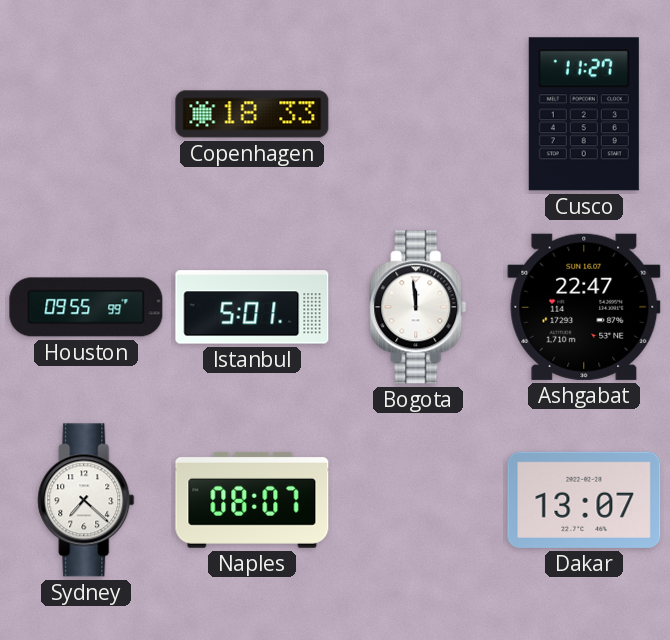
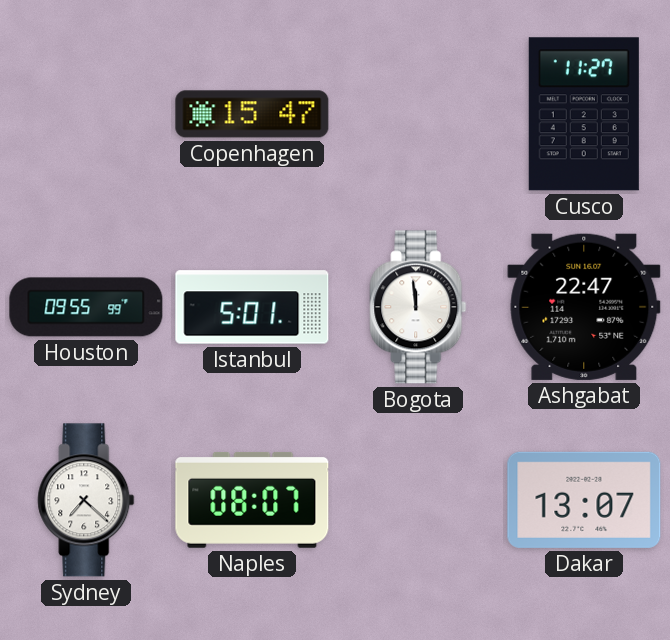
Copenhagen: 18:33 -> 15:47
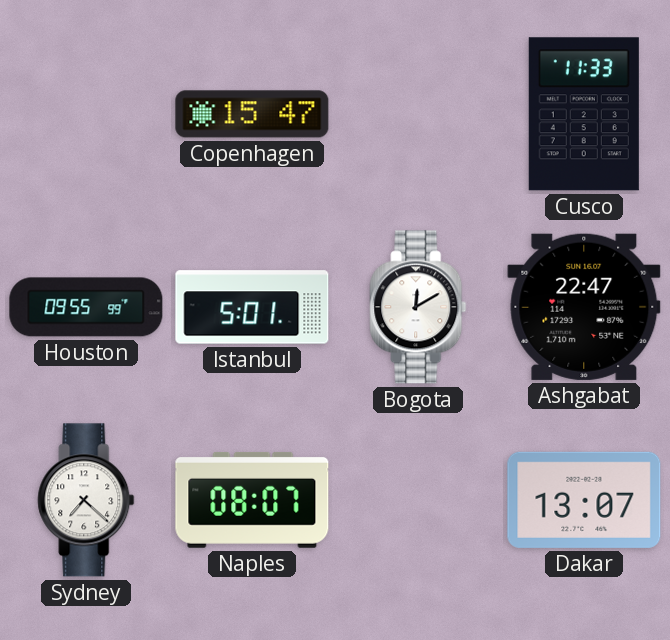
Cusco: 11:27 -> 11:33
Bogota: 11:59 -> 12:10
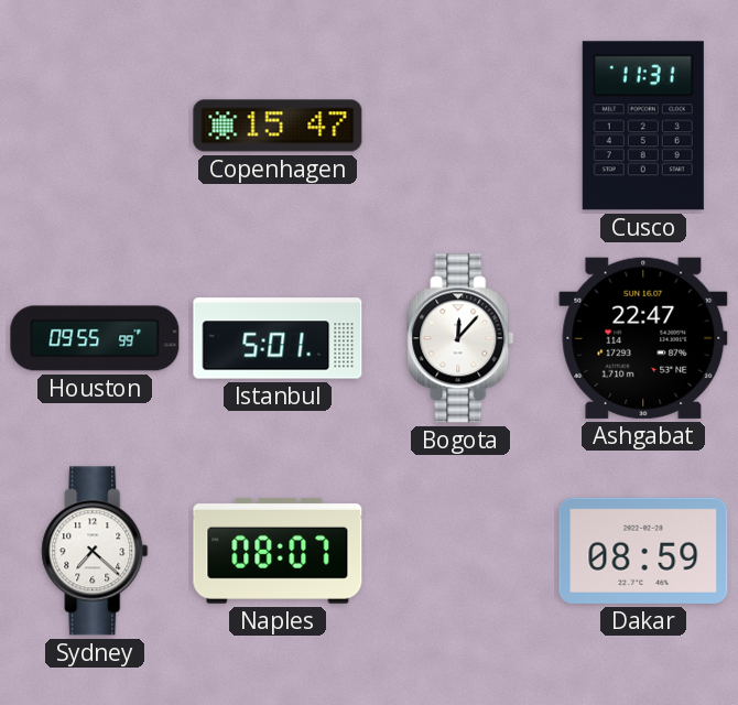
Cusco: 11:33 -> 11:31
Bogota: 12:10 -> 12:07
Dakar: 13:07 -> 08:59
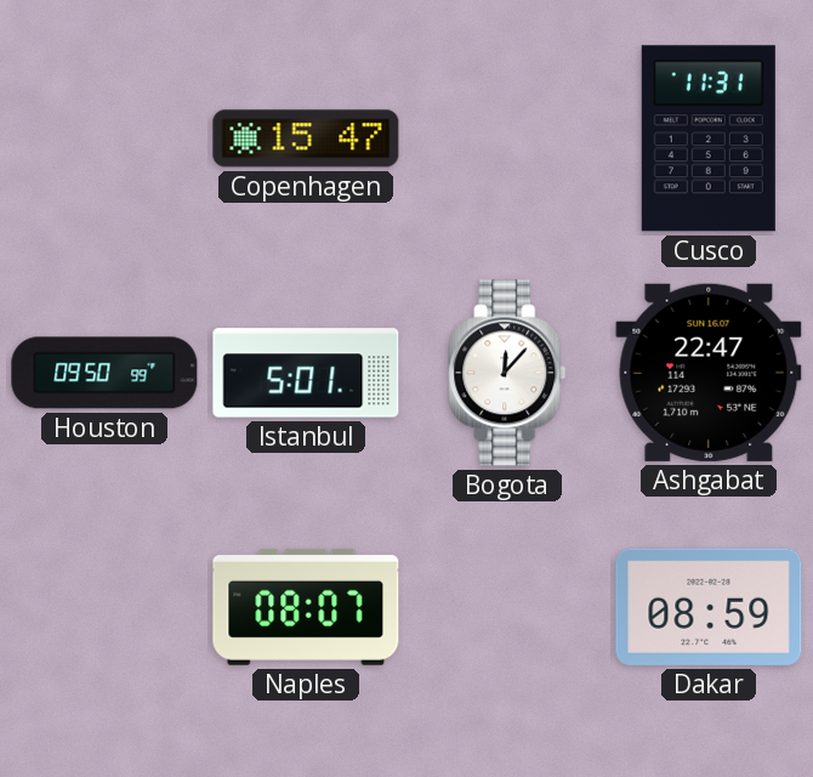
Houston: 09:55 -> 09:50
Sydney: 7:22 -> none
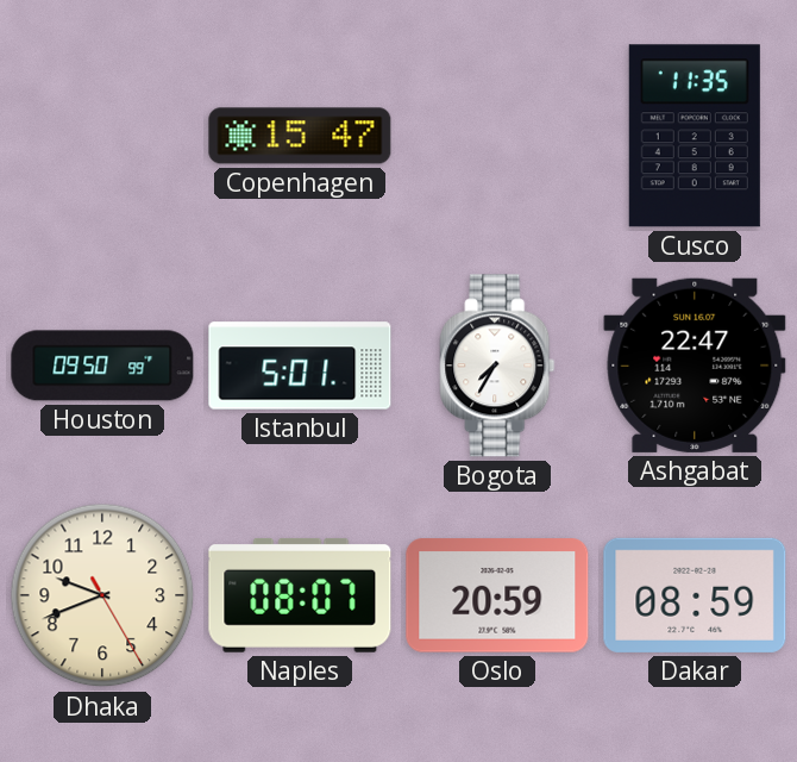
Cusco: 11:31 -> 11:35
Bogota: 12:07 -> 7:35
Dhaka: none -> 9:41
Oslo: none -> 20:59
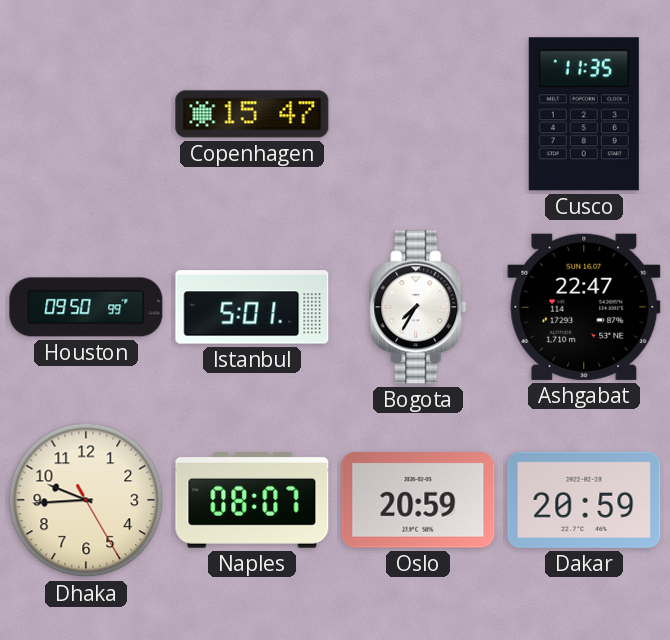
Dhaka: 9:41 -> 9:44
Dakar: 08:59 -> 20:59
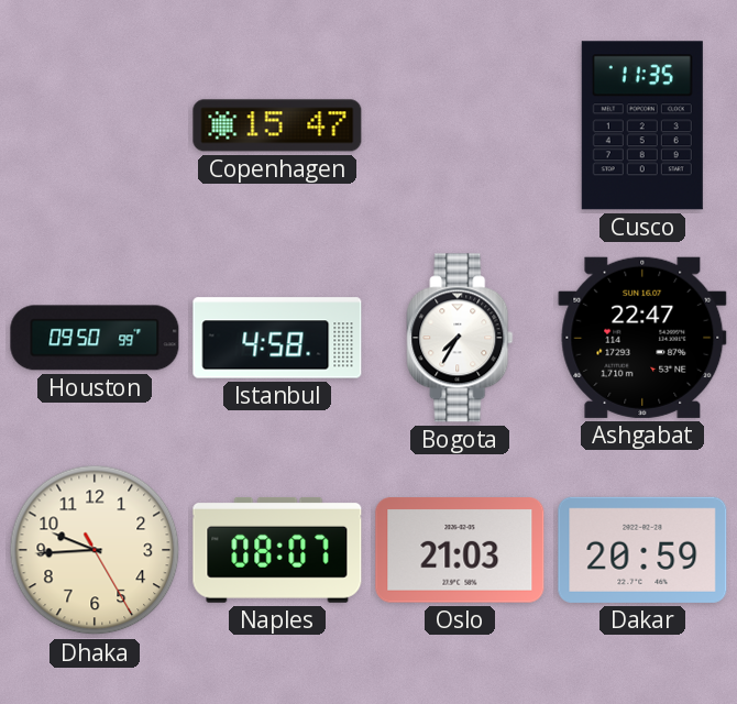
Istanbul: 5:01 -> 4:58
Oslo: 20:59 -> 21:03
